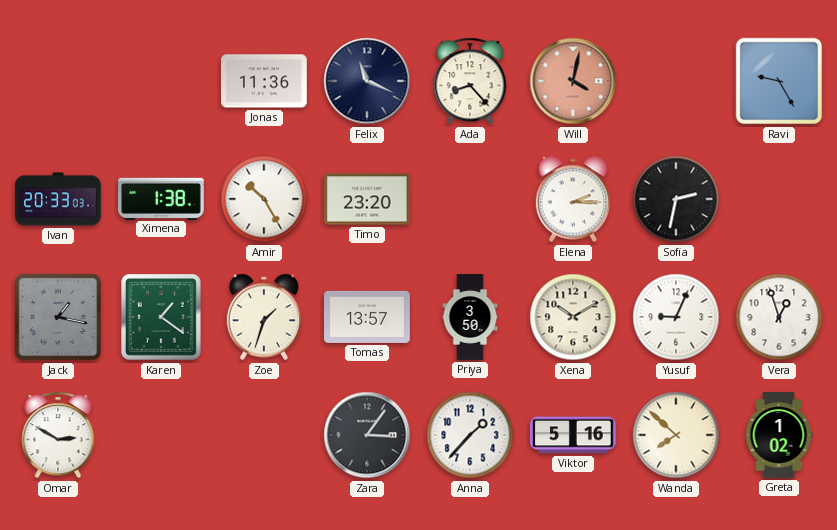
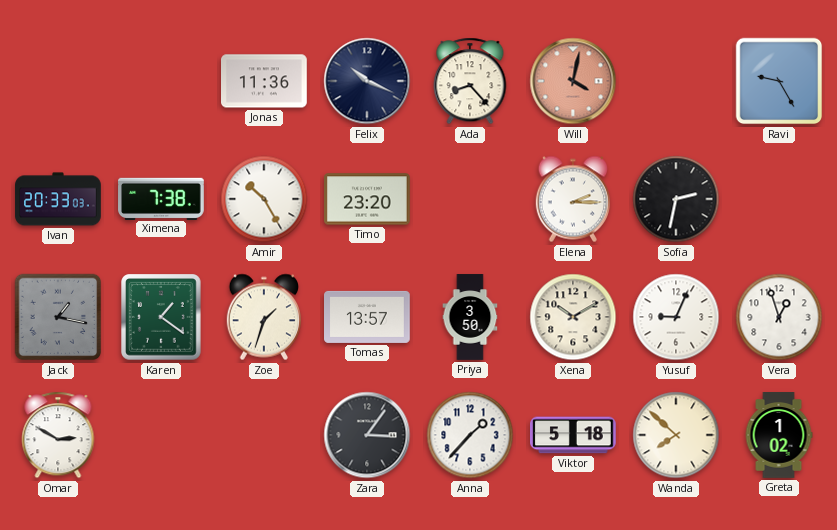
Felix: 11:19 -> 10:19
Ximena: 1:38 -> 7:38
Viktor: 5:16 -> 5:18
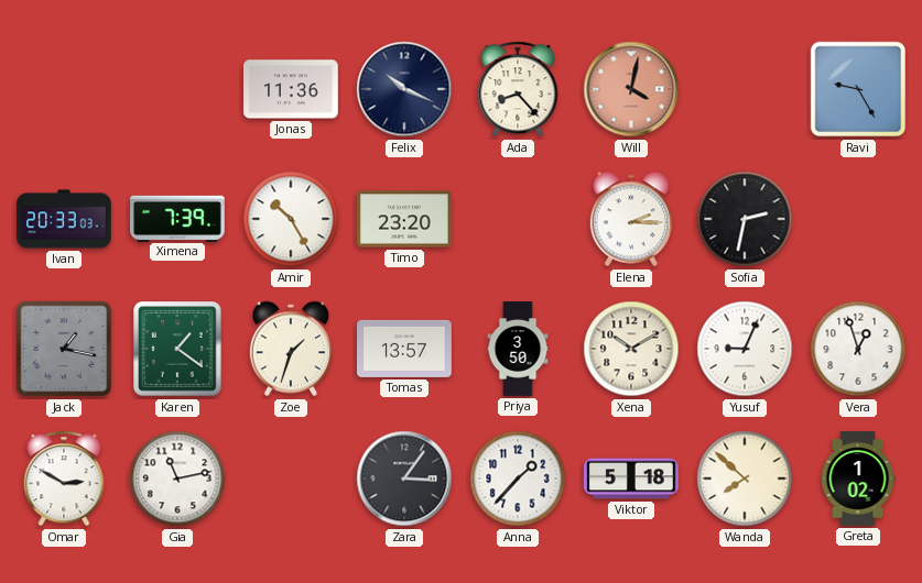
Ximena: 7:38 -> 7:39
Gia: none -> 11:13
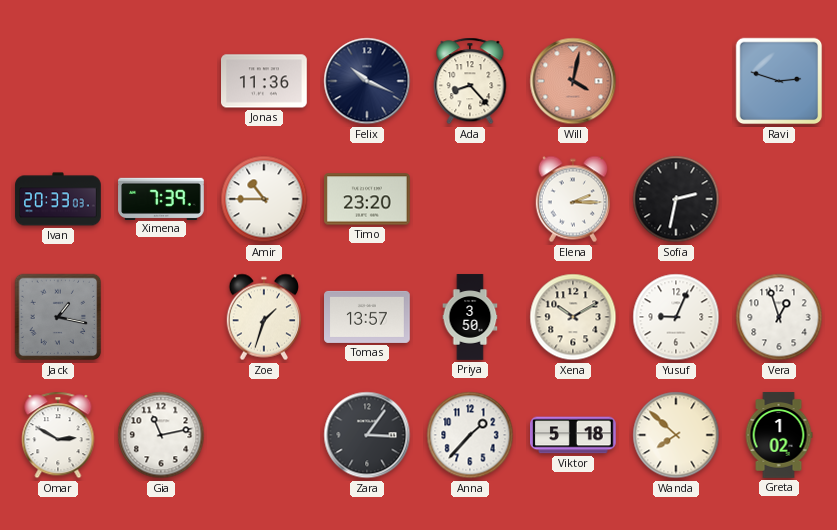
Ravi: 9:25 -> 2:48
Amir: 10:25 -> 10:45
Karen: 1:21 -> none
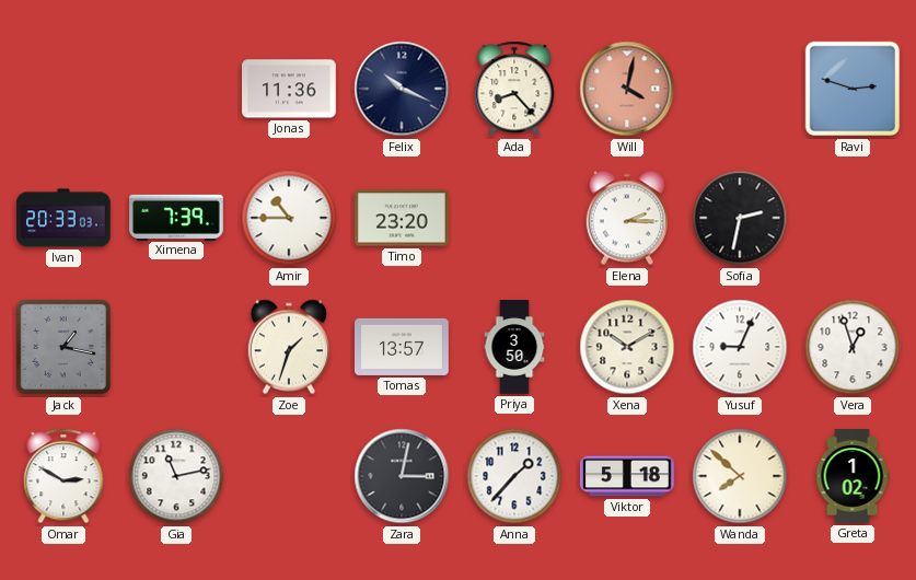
Zara: 3:06 -> 3:02
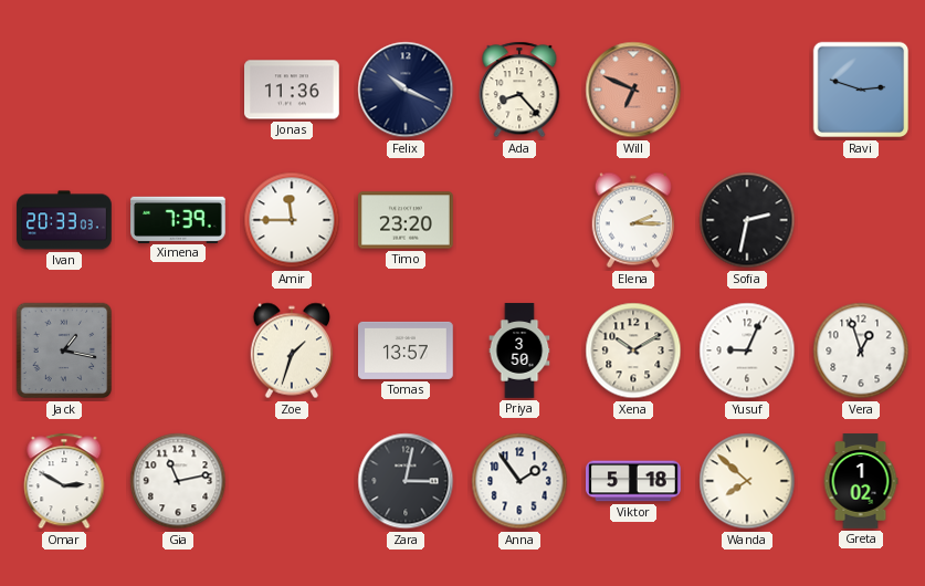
Will: 4:02 -> 6:49
Amir: 10:45 -> 11:45
Anna: 1:37 -> 1:54
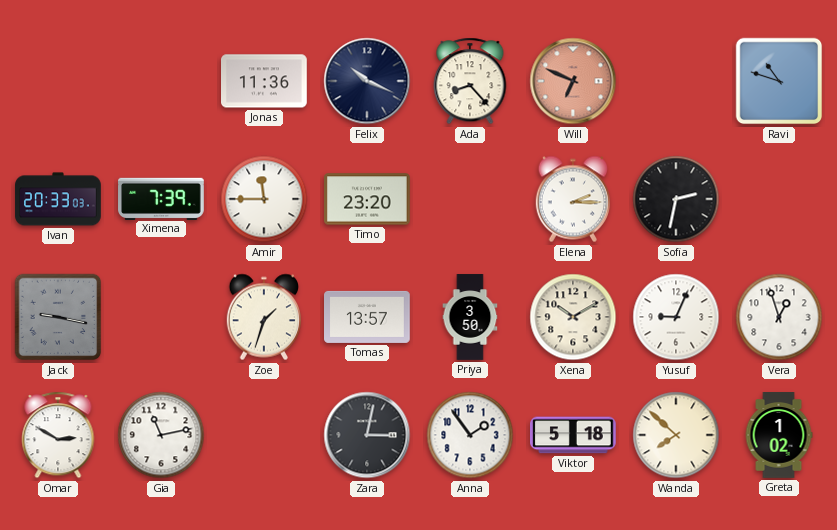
Ravi: 2:48 -> 10:48
Jack: 1:17 -> 9:17
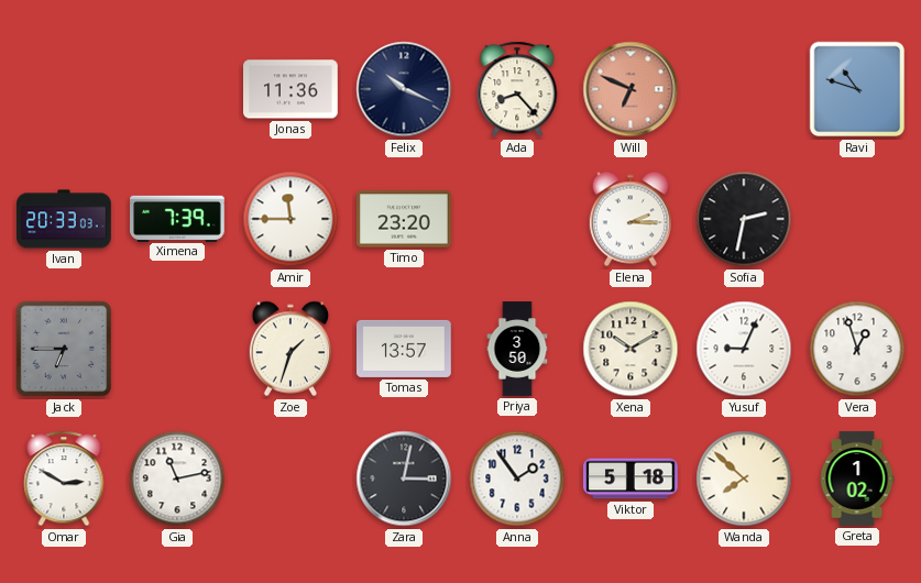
Jack: 9:17 -> 6:45
